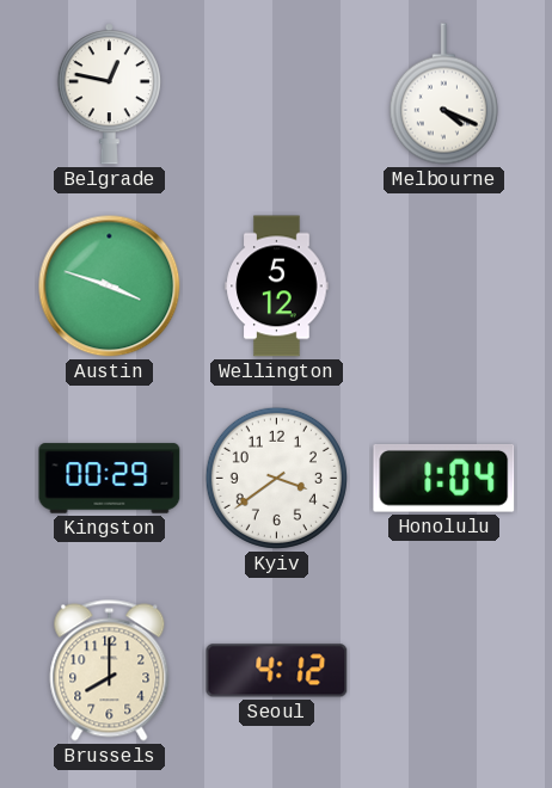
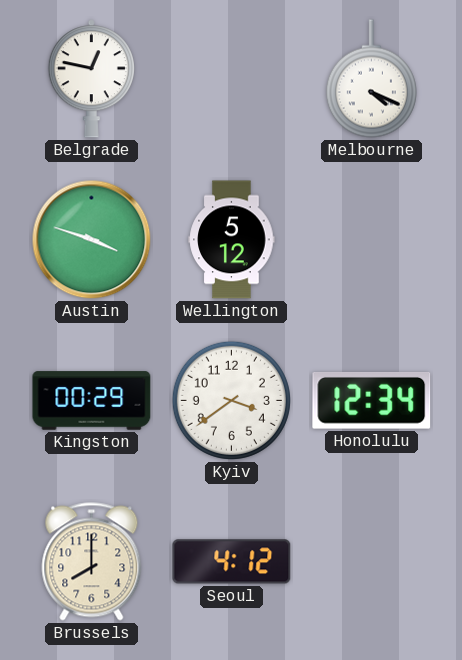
Honolulu: 1:04 -> 12:34
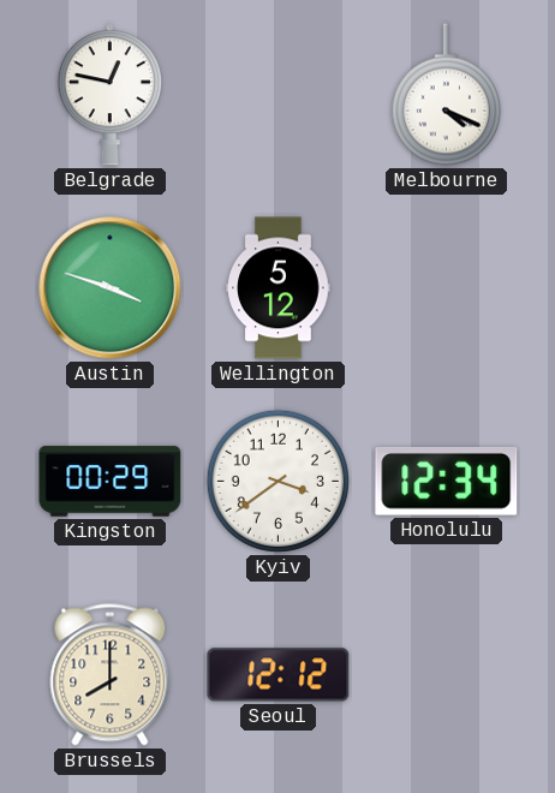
Seoul: 4:12 -> 12:12
